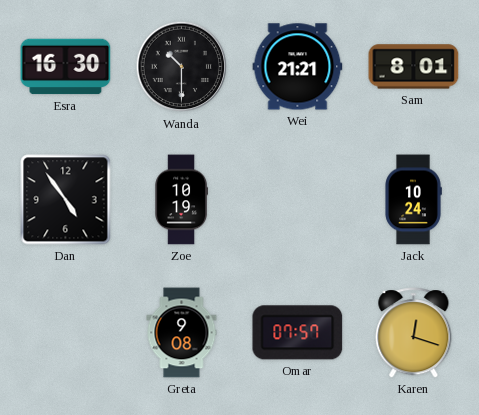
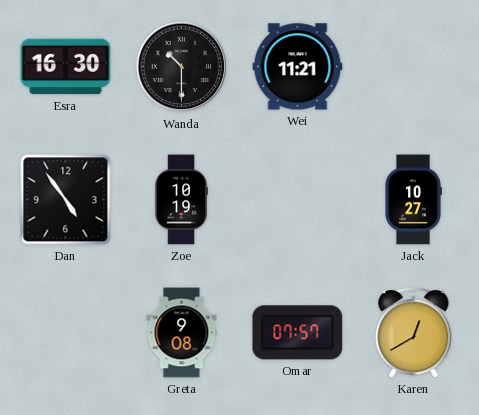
Wei: 21:21 -> 11:21
Sam: 8:01 -> none
Jack: 10:24 -> 10:27
Karen: 12:18 -> 12:40
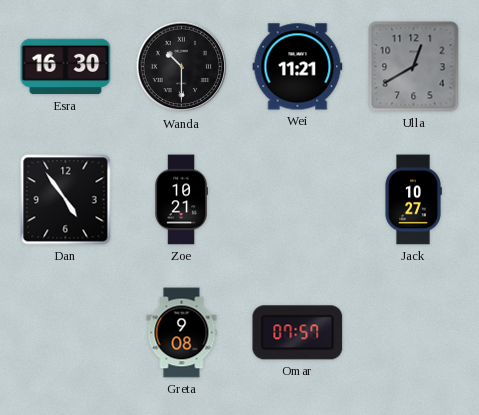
Ulla: none -> 12:40
Zoe: 10:19 -> 10:21
Karen: 12:40 -> none
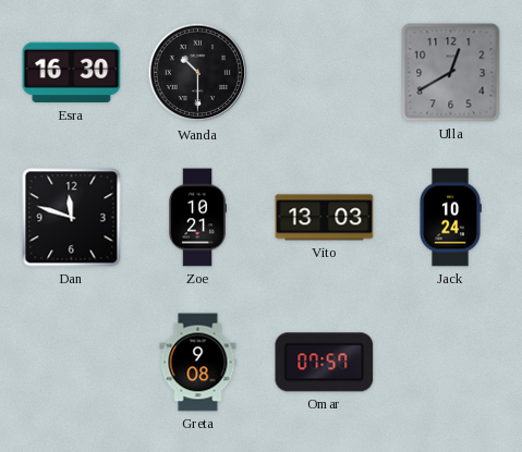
Wei: 11:21 -> none
Dan: 4:54 -> 11:48
Vito: none -> 13:03
Jack: 10:27 -> 10:24
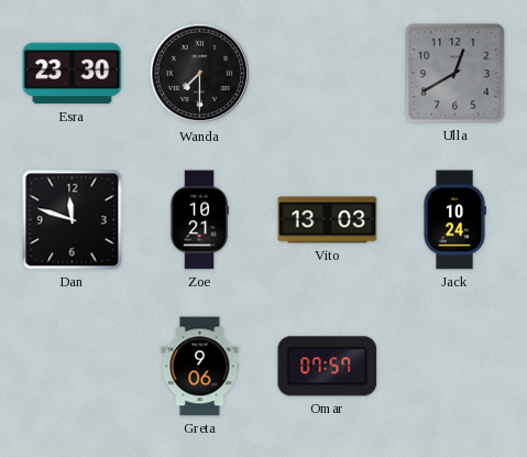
Esra: 16:30 -> 23:30
Wanda: 10:30 -> 7:30
Greta: 9:08 -> 9:06
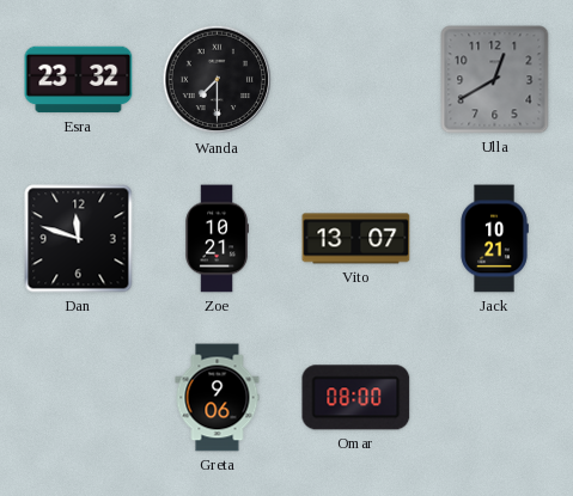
Esra: 23:30 -> 23:32
Vito: 13:03 -> 13:07
Jack: 10:24 -> 10:21
Omar: 07:57 -> 08:00
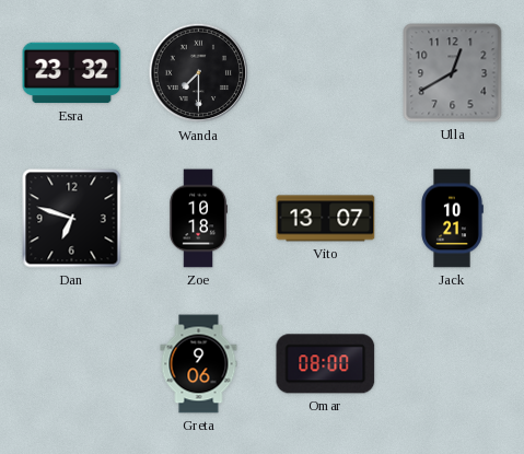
Dan: 11:48 -> 6:48
Zoe: 10:21 -> 10:18
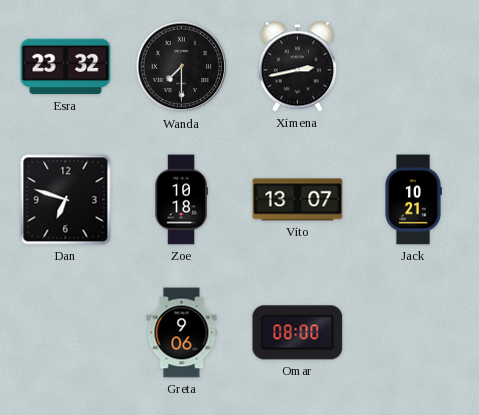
Ximena: none -> 2:43
Ulla: 12:40 -> none
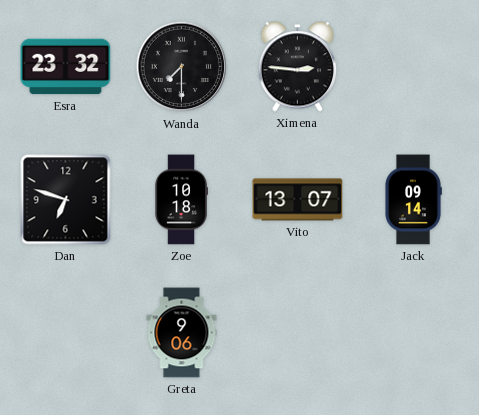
Ximena: 2:43 -> 2:46
Jack: 10:21 -> 09:14
Omar: 08:00 -> none
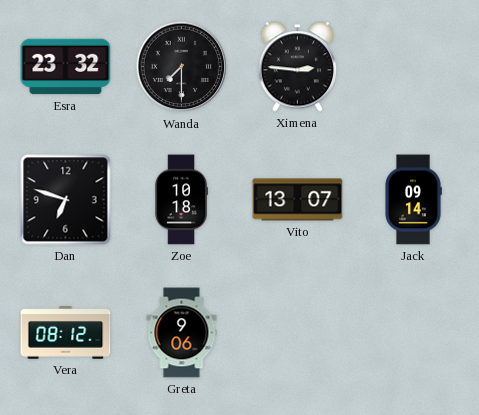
Vera: none -> 08:12
